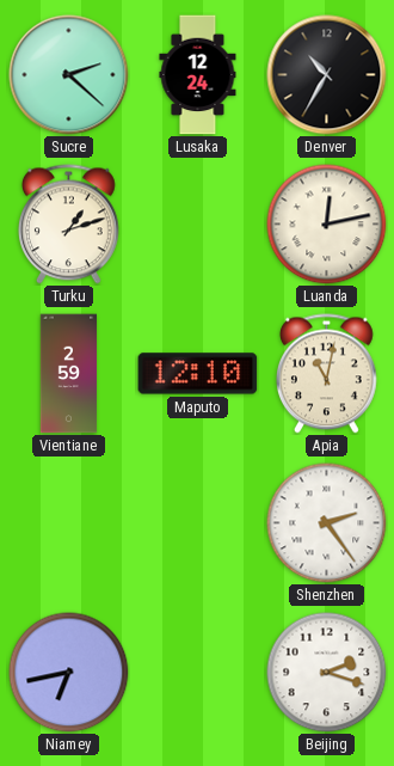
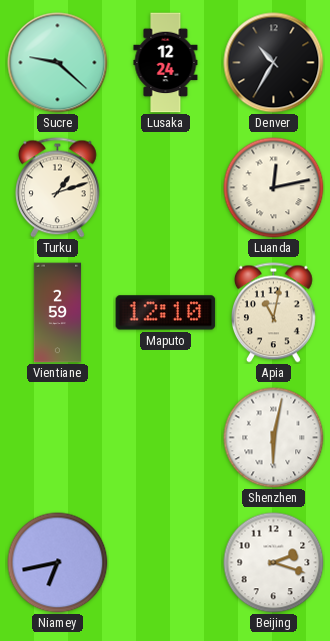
Sucre: 2:22 -> 9:22
Shenzhen: 2:24 -> 6:02
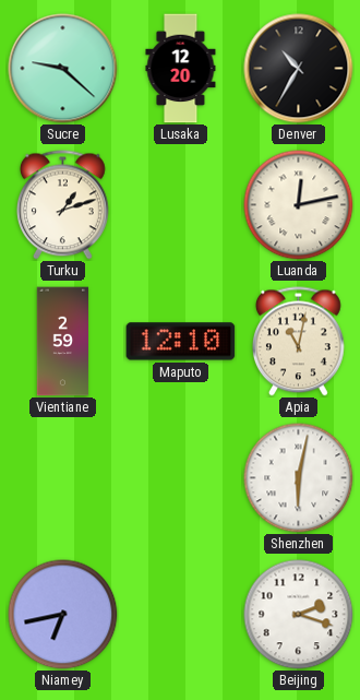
Lusaka: 12:24 -> 12:20
